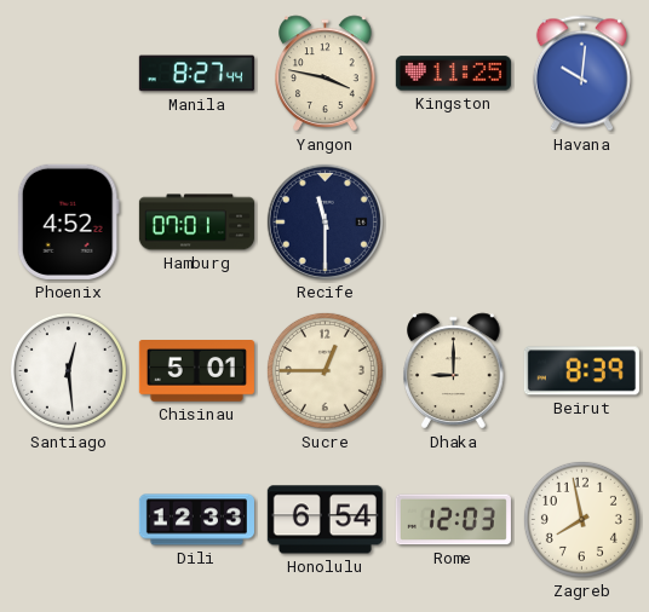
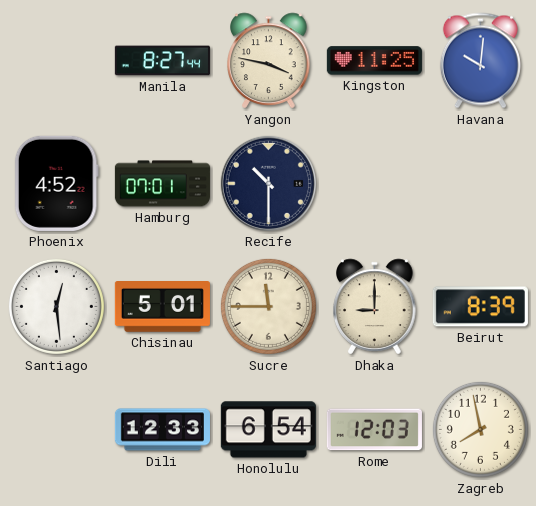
Recife: 11:30 -> 10:30
Sucre: 12:45 -> 11:45
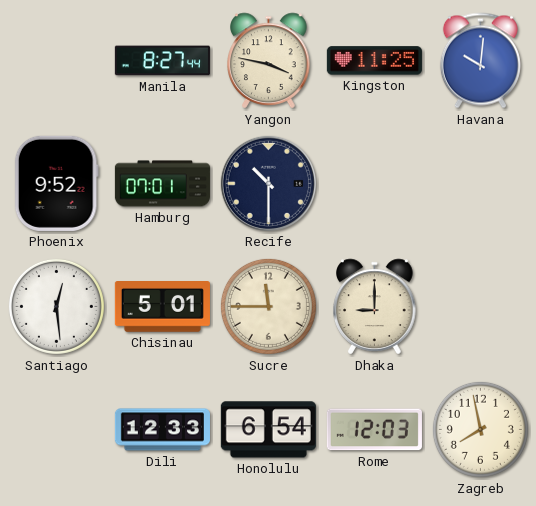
Phoenix: 4:52 -> 9:52
Beirut: 8:39 -> none
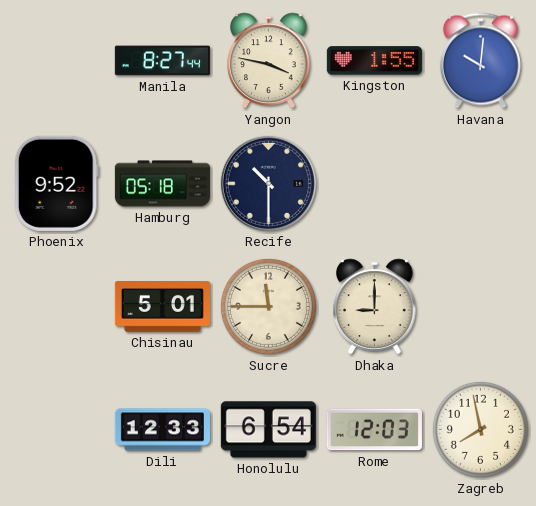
Kingston: 11:25 -> 1:55
Hamburg: 07:01 -> 05:18
Santiago: 12:29 -> none
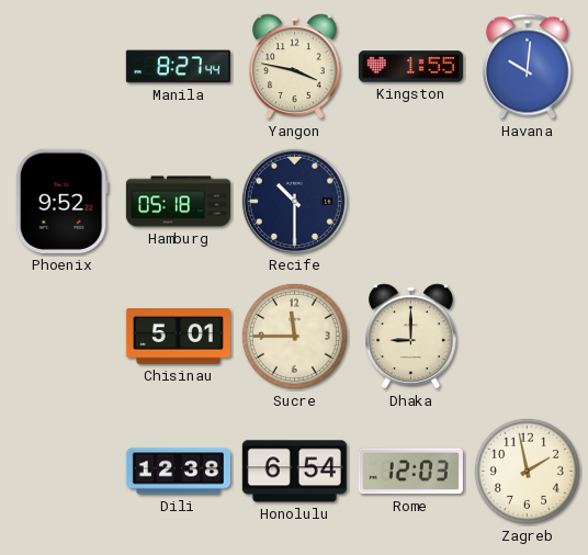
Dili: 12:33 -> 12:38
Zagreb: 7:58 -> 1:58
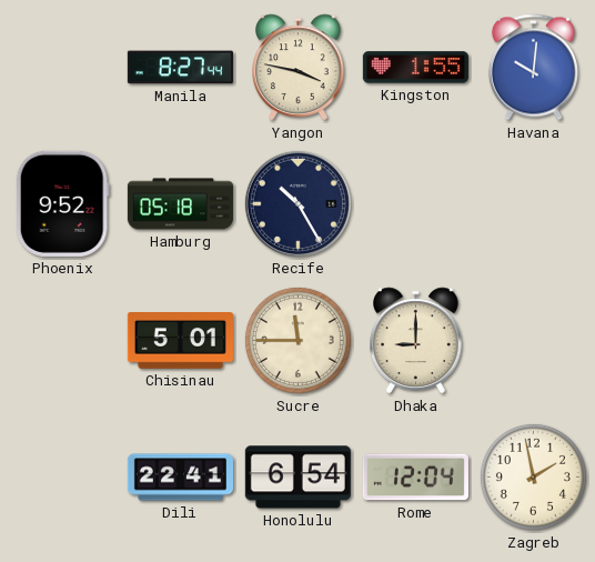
Recife: 10:30 -> 10:25
Dili: 12:38 -> 22:41
Rome: 12:03 -> 12:04
